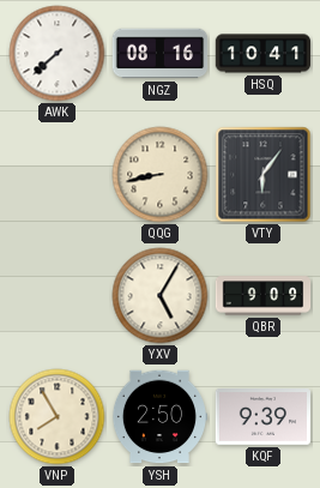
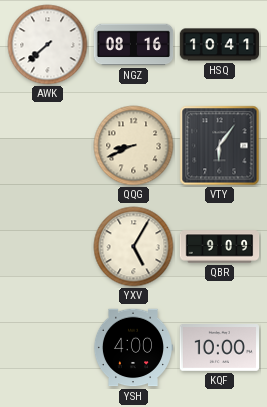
QQG: 8:43 -> 8:41
VNP: 7:55 -> none
YSH: 2:50 -> 4:00
KQF: 9:39 -> 10:00
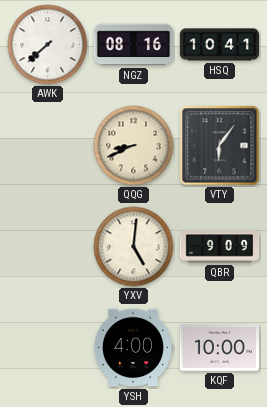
YXV: 5:05 -> 5:01
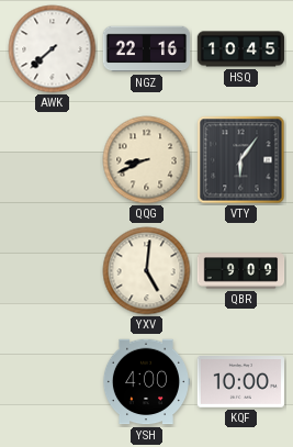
NGZ: 08:16 -> 22:16
HSQ: 10:41 -> 10:45
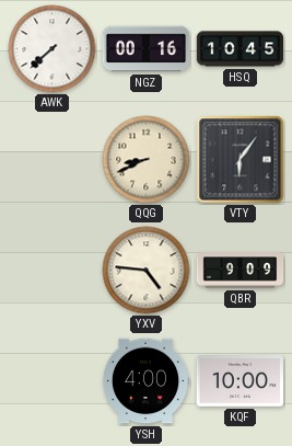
NGZ: 22:16 -> 00:16
YXV: 5:01 -> 4:46
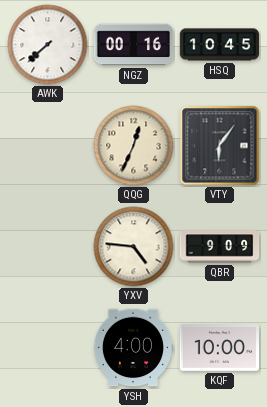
QQG: 8:41 -> 12:34
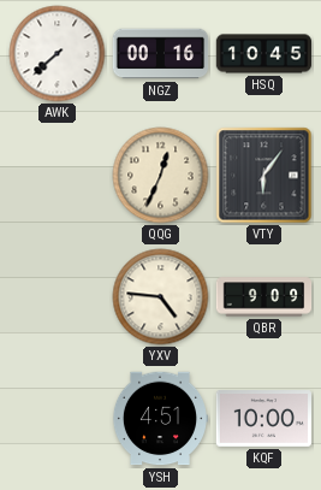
YSH: 4:00 -> 4:51
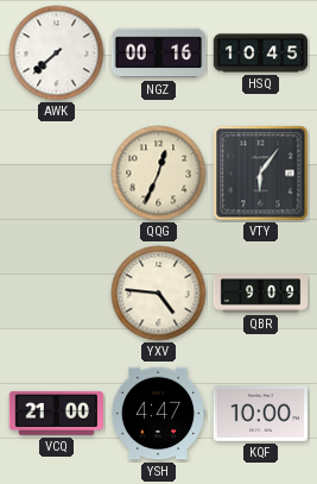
VCQ: none -> 21:00
YSH: 4:51 -> 4:47
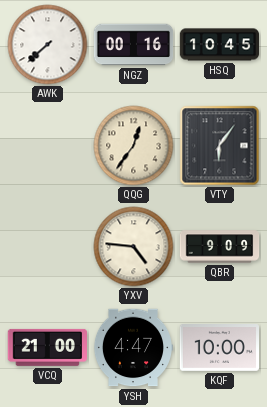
QQG: 12:34 -> 12:36
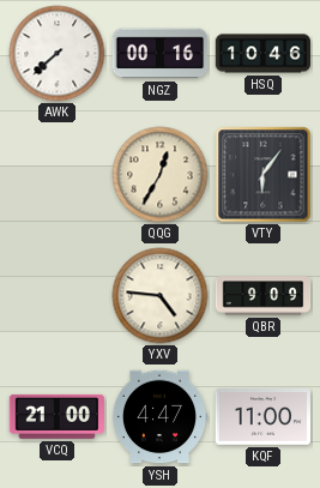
HSQ: 10:45 -> 10:46
QQG: 12:36 -> 12:35
KQF: 10:00 -> 11:00
